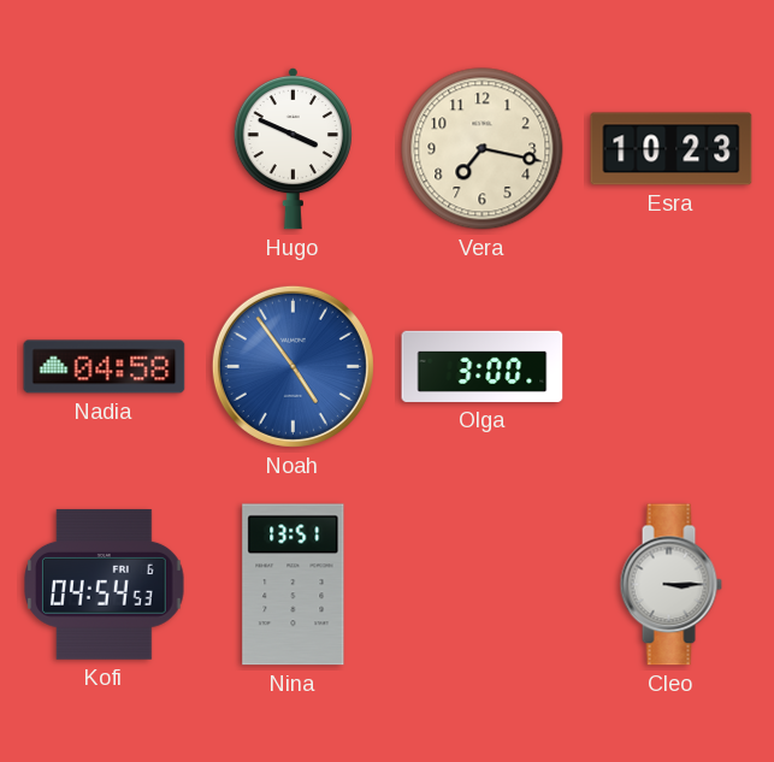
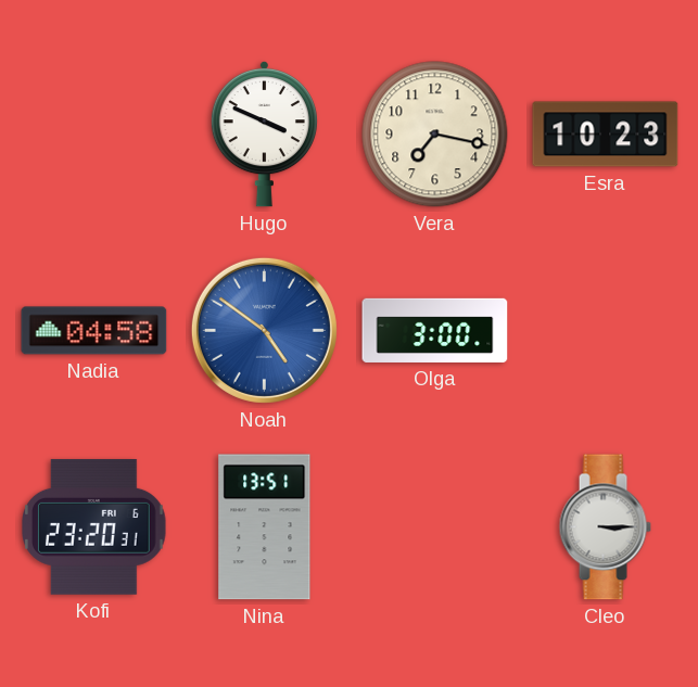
Noah: 4:54 -> 4:51
Kofi: 04:54 -> 23:20
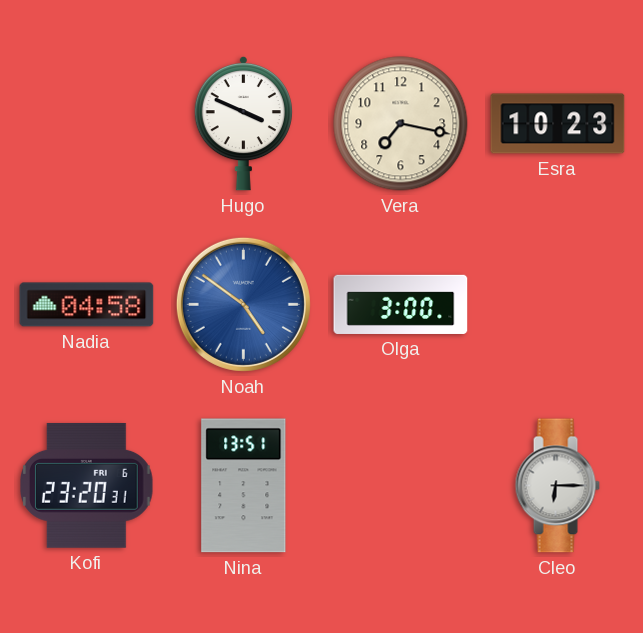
Cleo: 3:15 -> 6:15
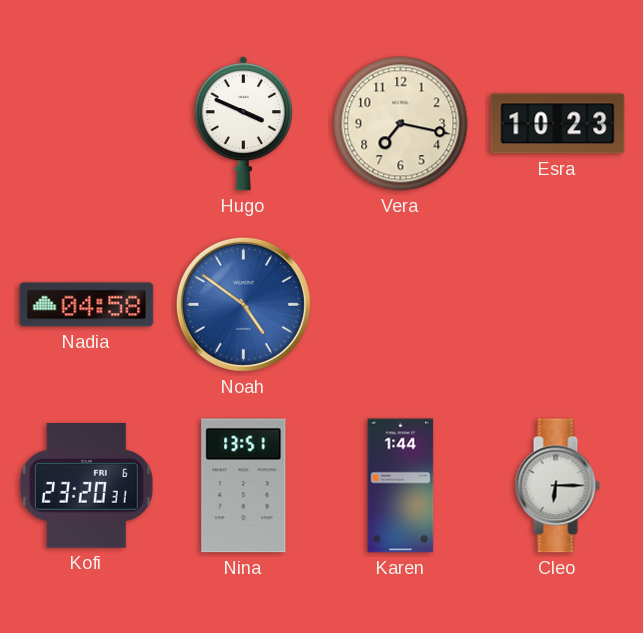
Olga: 3:00 -> none
Karen: none -> 1:44
